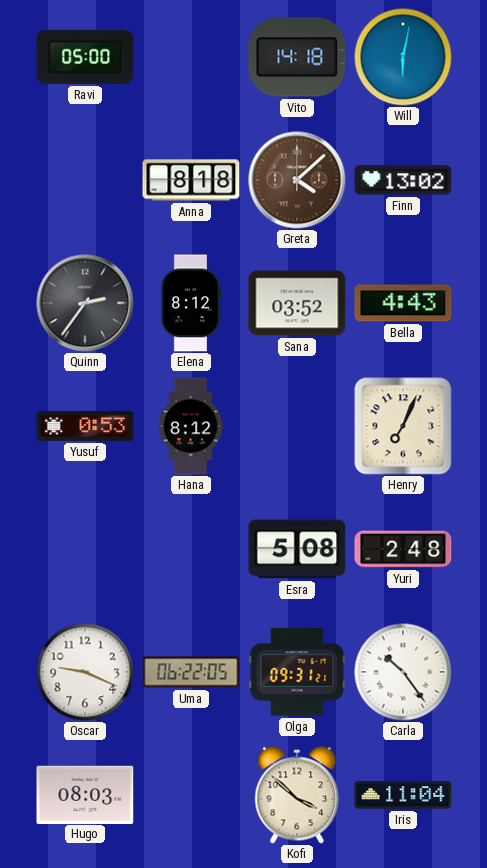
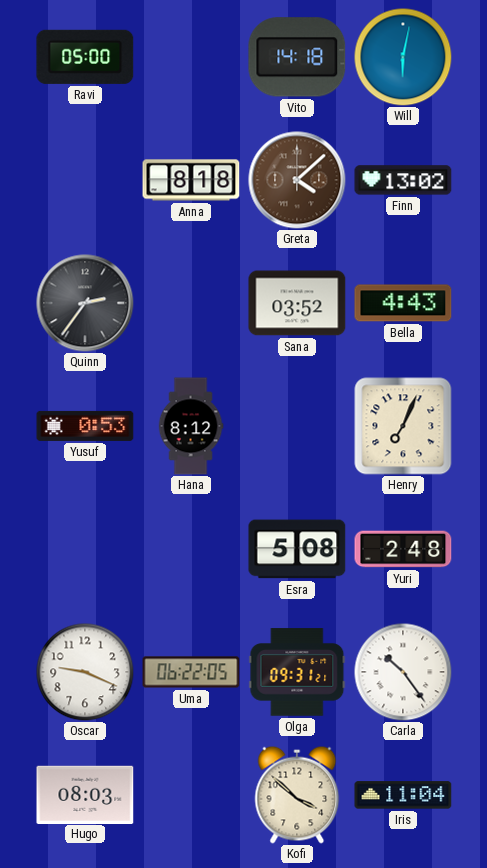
Elena: 8:12 -> none
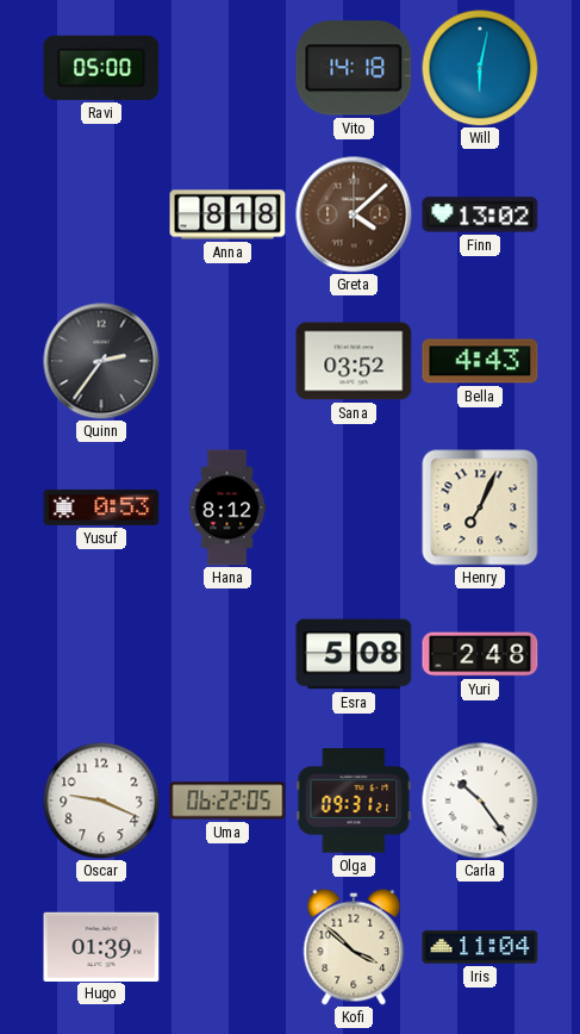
Hugo: 08:03 -> 01:39
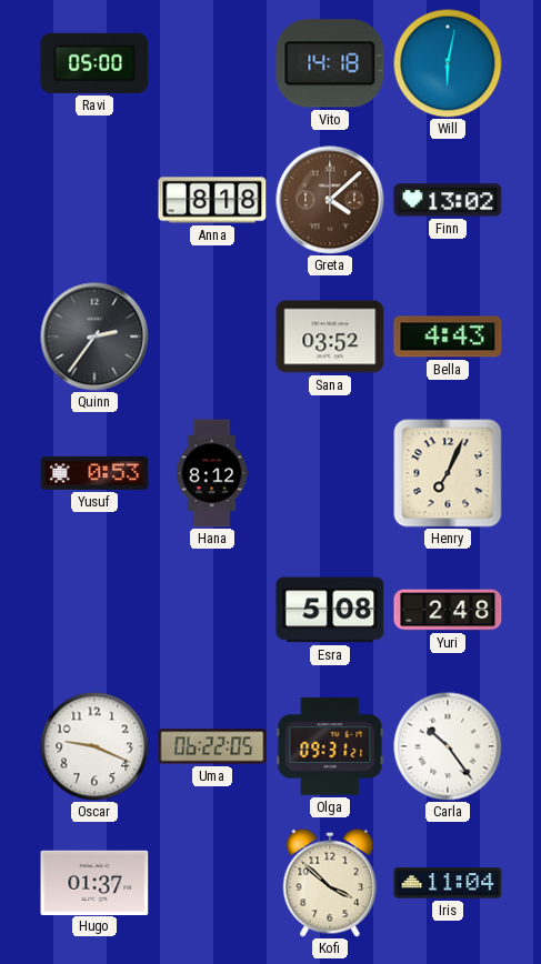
Hugo: 01:39 -> 01:37
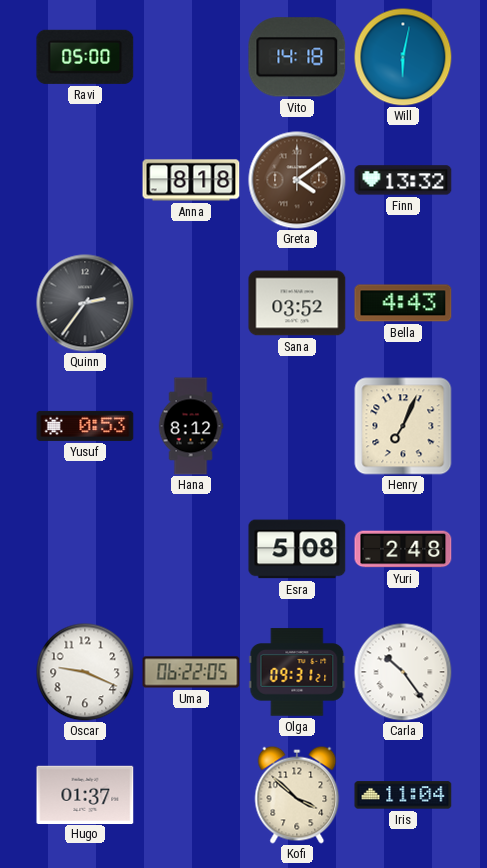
Greta: 4:08 -> 4:09
Finn: 13:02 -> 13:32
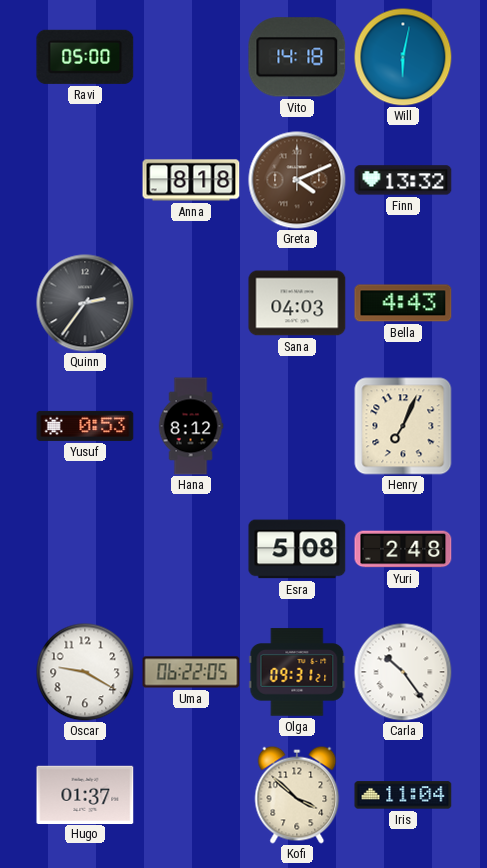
Greta: 4:09 -> 4:11
Sana: 03:52 -> 04:03
Oscar: 9:19 -> 9:20
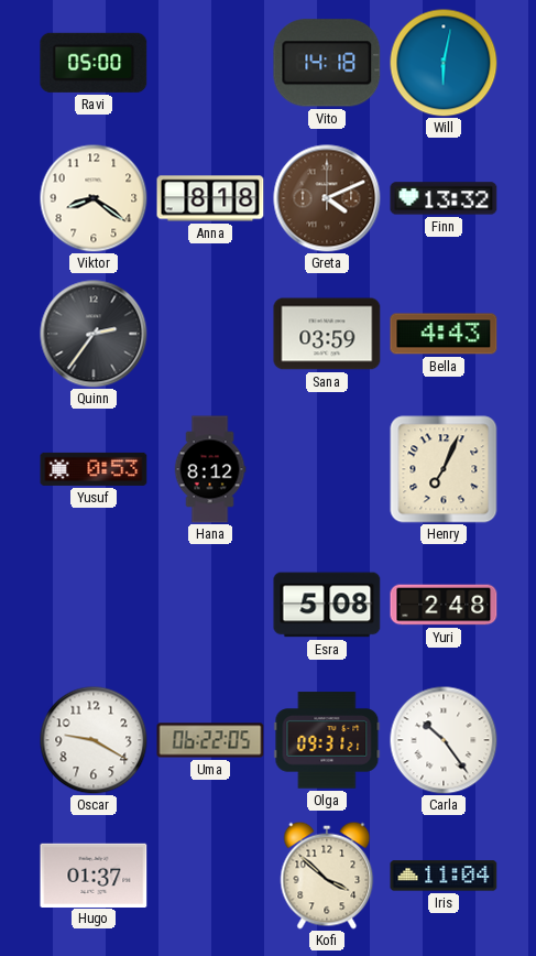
Viktor: none -> 8:21
Sana: 04:03 -> 03:59
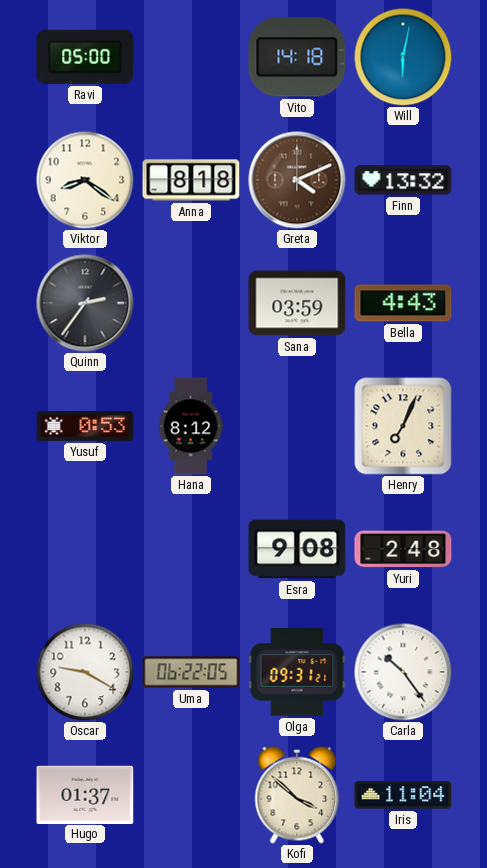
Esra: 5:08 -> 9:08
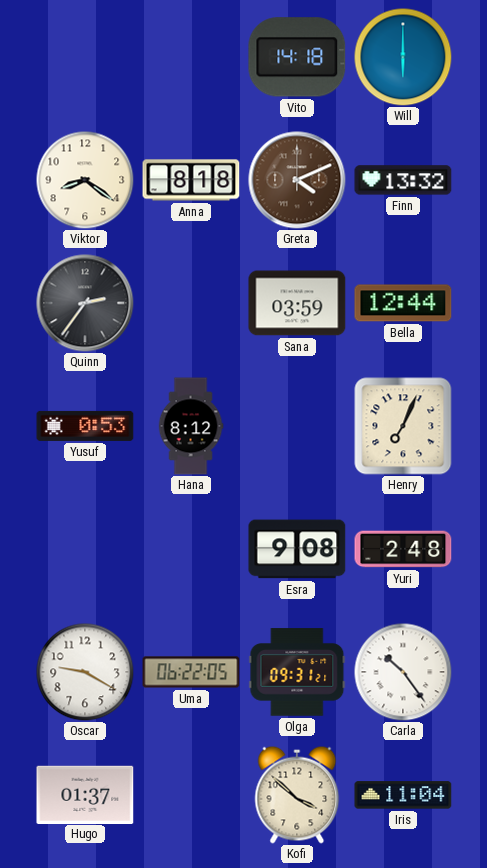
Ravi: 05:00 -> none
Will: 6:02 -> 6:00
Bella: 4:43 -> 12:44
